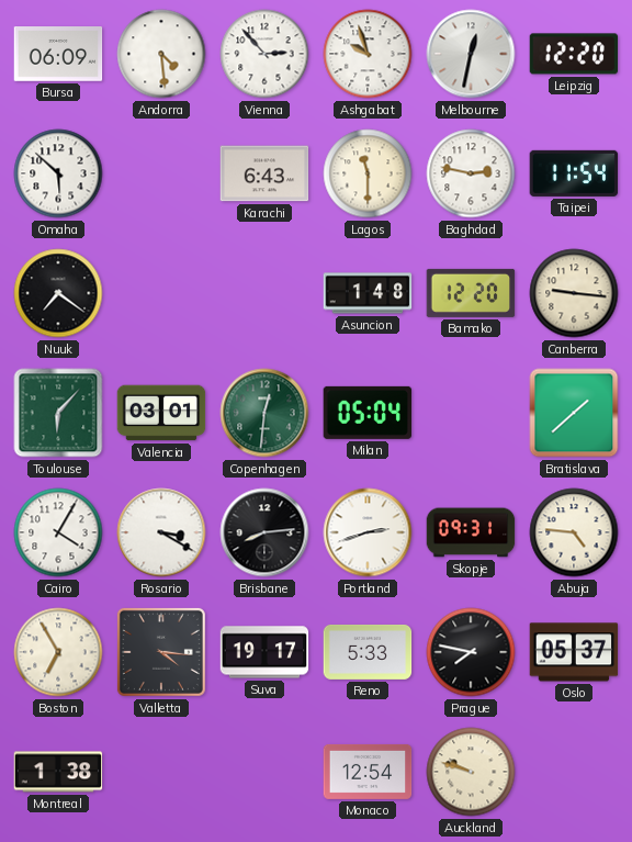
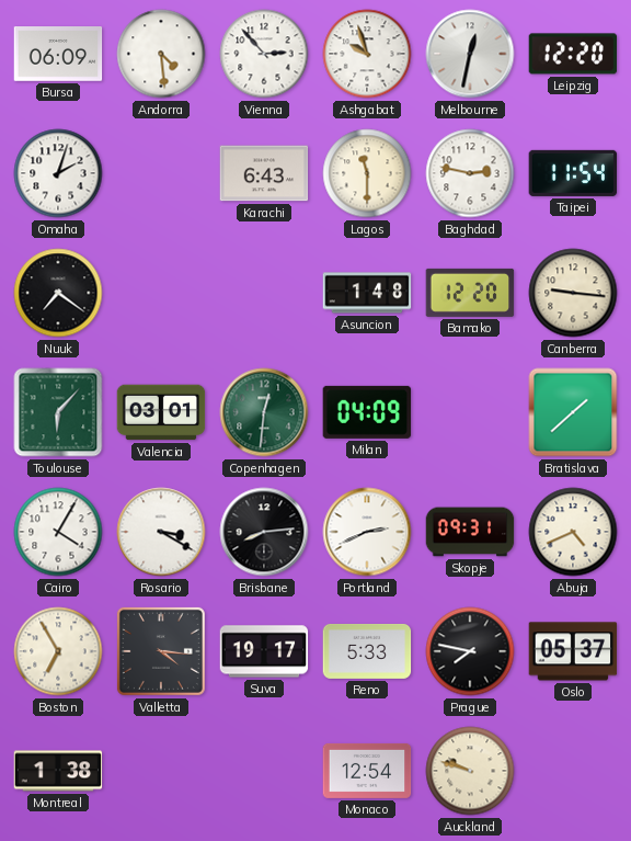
Omaha: 5:52 -> 2:03
Milan: 05:04 -> 04:09
Portland: 2:42 -> 2:41
Abuja: 4:46 -> 4:41
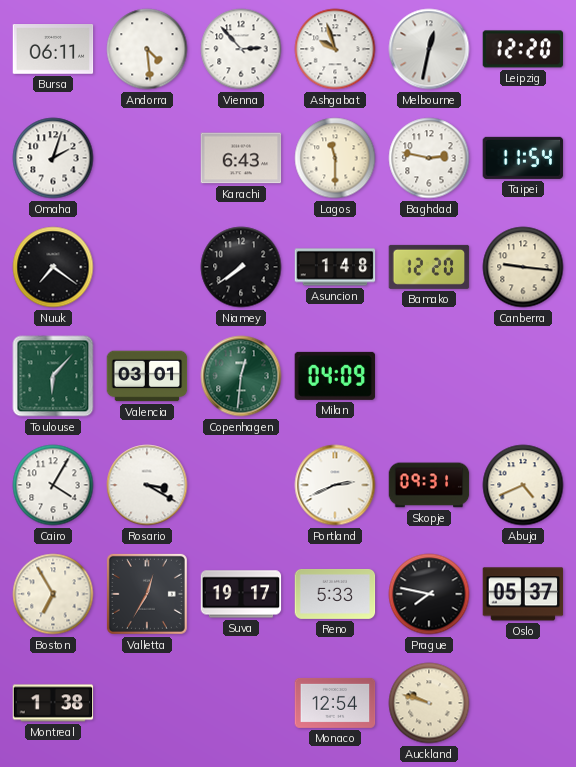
Bursa: 06:09 -> 06:11
Niamey: none -> 7:39
Bratislava: 1:38 -> none
Brisbane: 8:14 -> none
Valletta: 4:16 -> 12:35
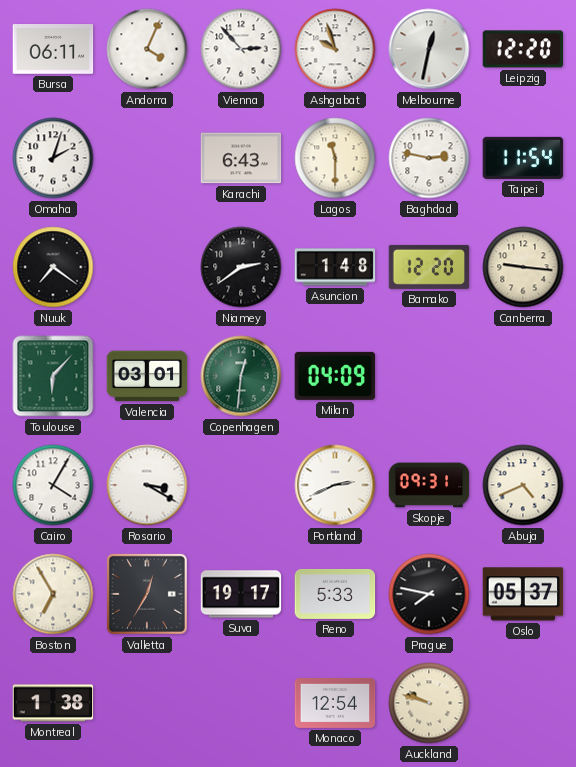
Andorra: 4:29 -> 4:04
Niamey: 7:39 -> 2:39
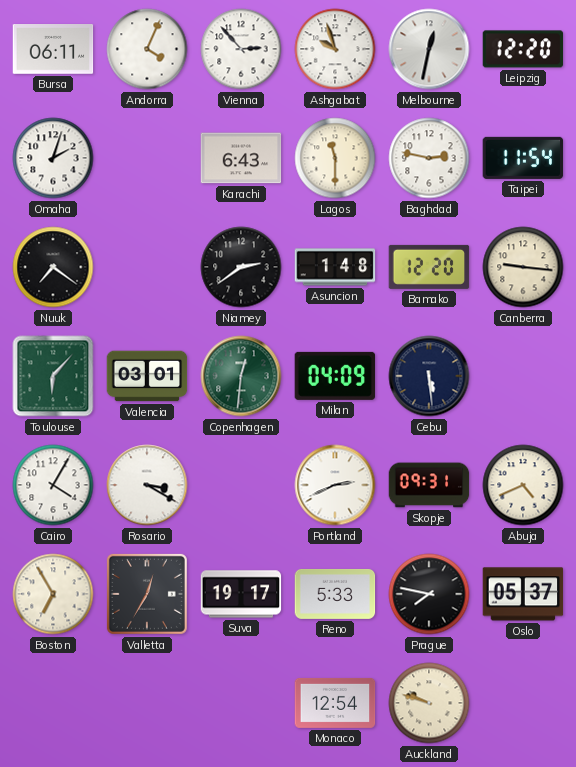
Cebu: none -> 5:29
Montreal: 1:38 -> none
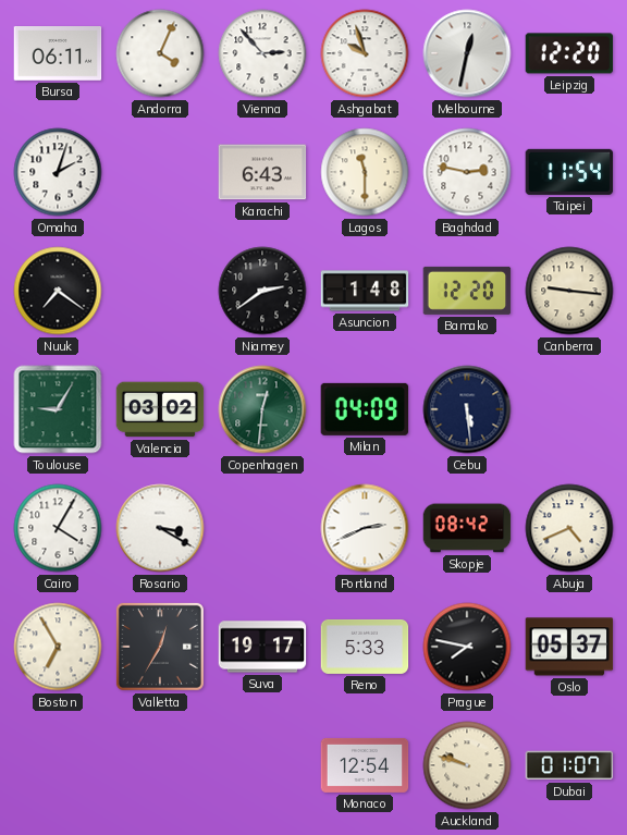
Toulouse: 6:07 -> 9:05
Valencia: 03:01 -> 03:02
Skopje: 09:31 -> 08:42
Dubai: none -> 01:07
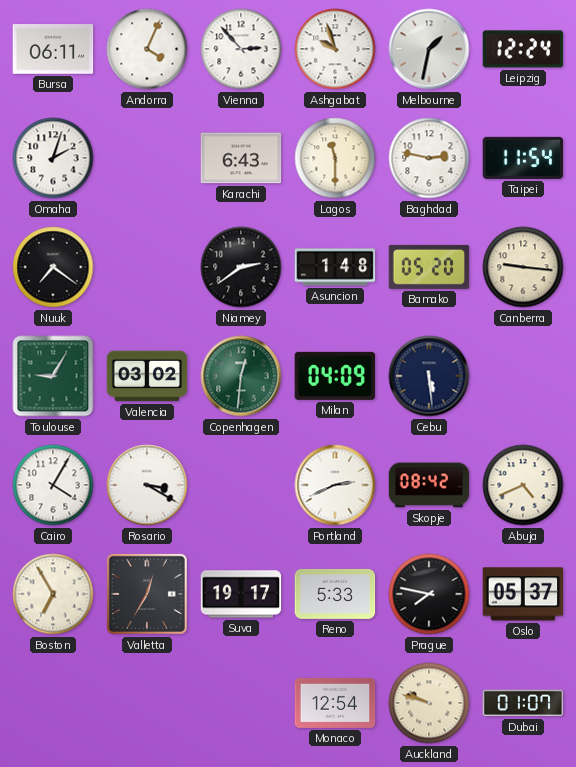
Melbourne: 12:32 -> 1:32
Leipzig: 12:20 -> 12:24
Bamako: 12:20 -> 05:20
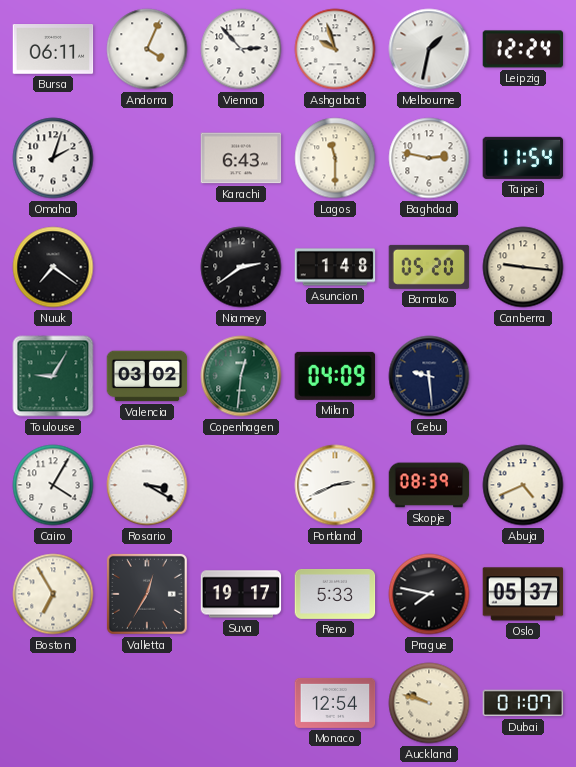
Cebu: 5:29 -> 9:29
Skopje: 08:42 -> 08:39
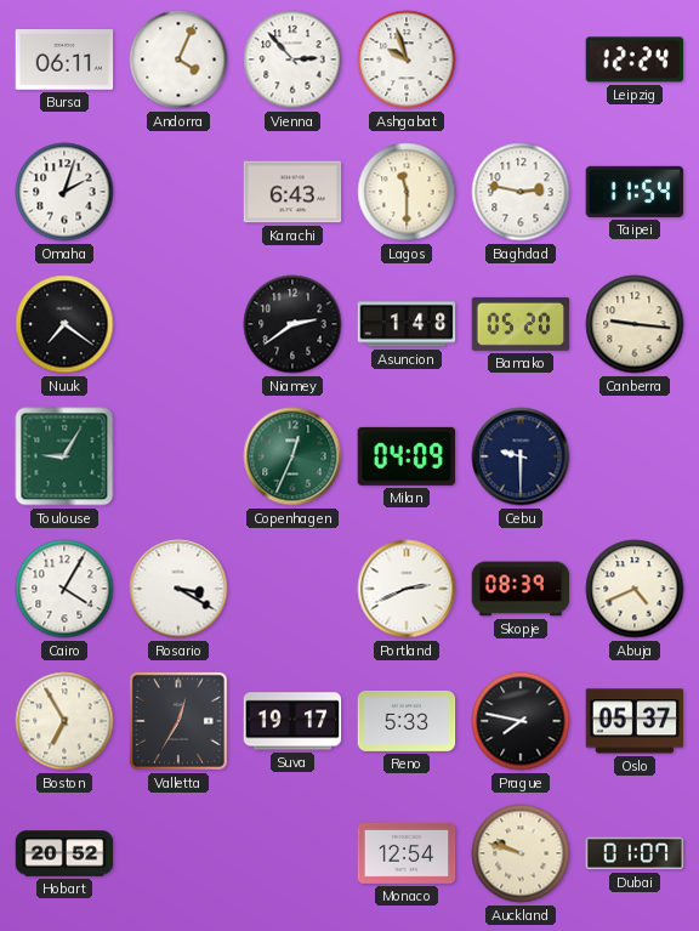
Melbourne: 1:32 -> none
Valencia: 03:02 -> none
Copenhagen: 12:31 -> 12:34
Cebu: 9:29 -> 9:30
Hobart: none -> 20:52
